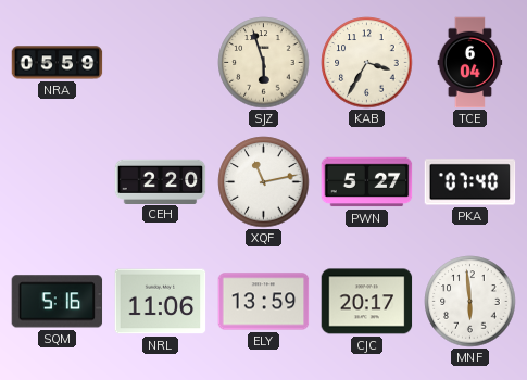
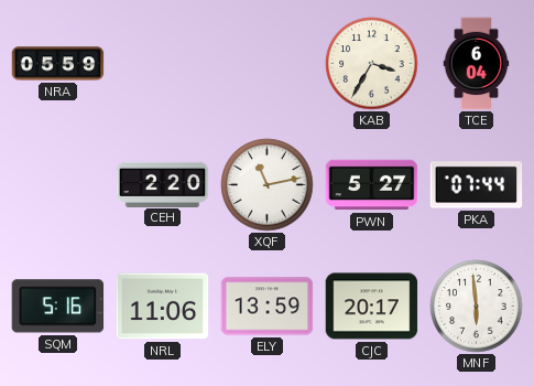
SJZ: 5:57 -> none
PKA: 07:40 -> 07:44
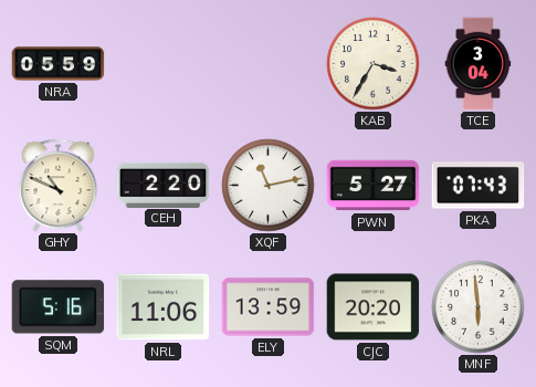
TCE: 6:04 -> 3:04
GHY: none -> 10:49
PKA: 07:44 -> 07:43
CJC: 20:17 -> 20:20
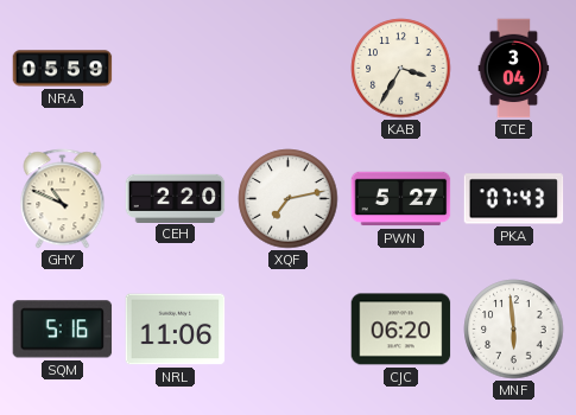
XQF: 11:13 -> 7:13
ELY: 13:59 -> none
CJC: 20:20 -> 06:20
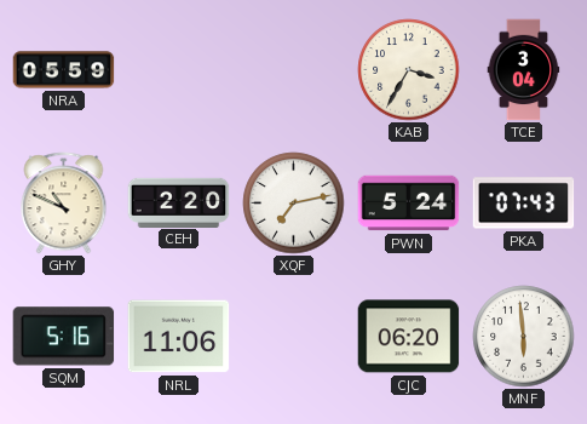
PWN: 5:27 -> 5:24
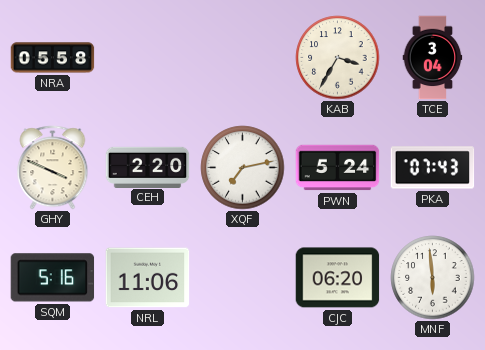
NRA: 05:59 -> 05:58
GHY: 10:49 -> 3:49
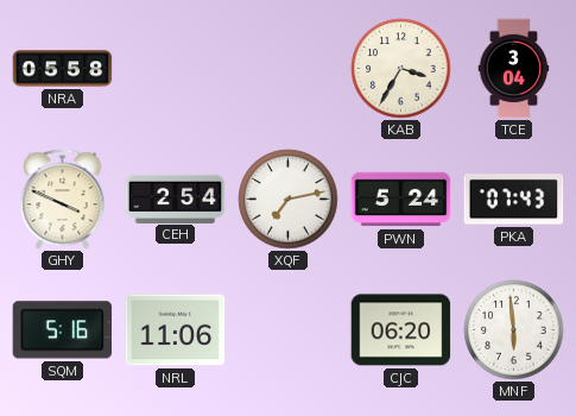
CEH: 2:20 -> 2:54
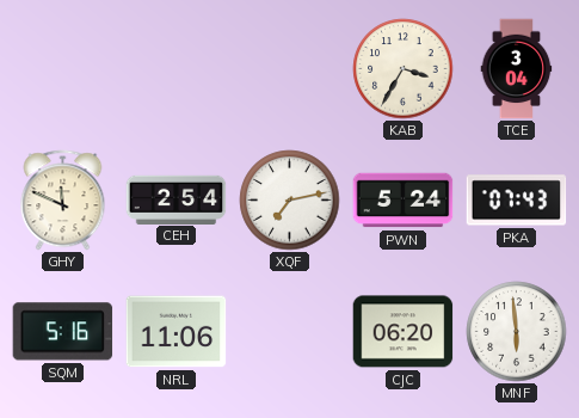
NRA: 05:58 -> none
GHY: 3:49 -> 11:49
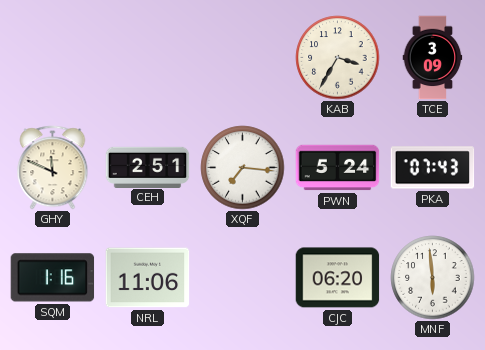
TCE: 3:04 -> 3:09
CEH: 2:54 -> 2:51
XQF: 7:13 -> 7:16
SQM: 5:16 -> 1:16
